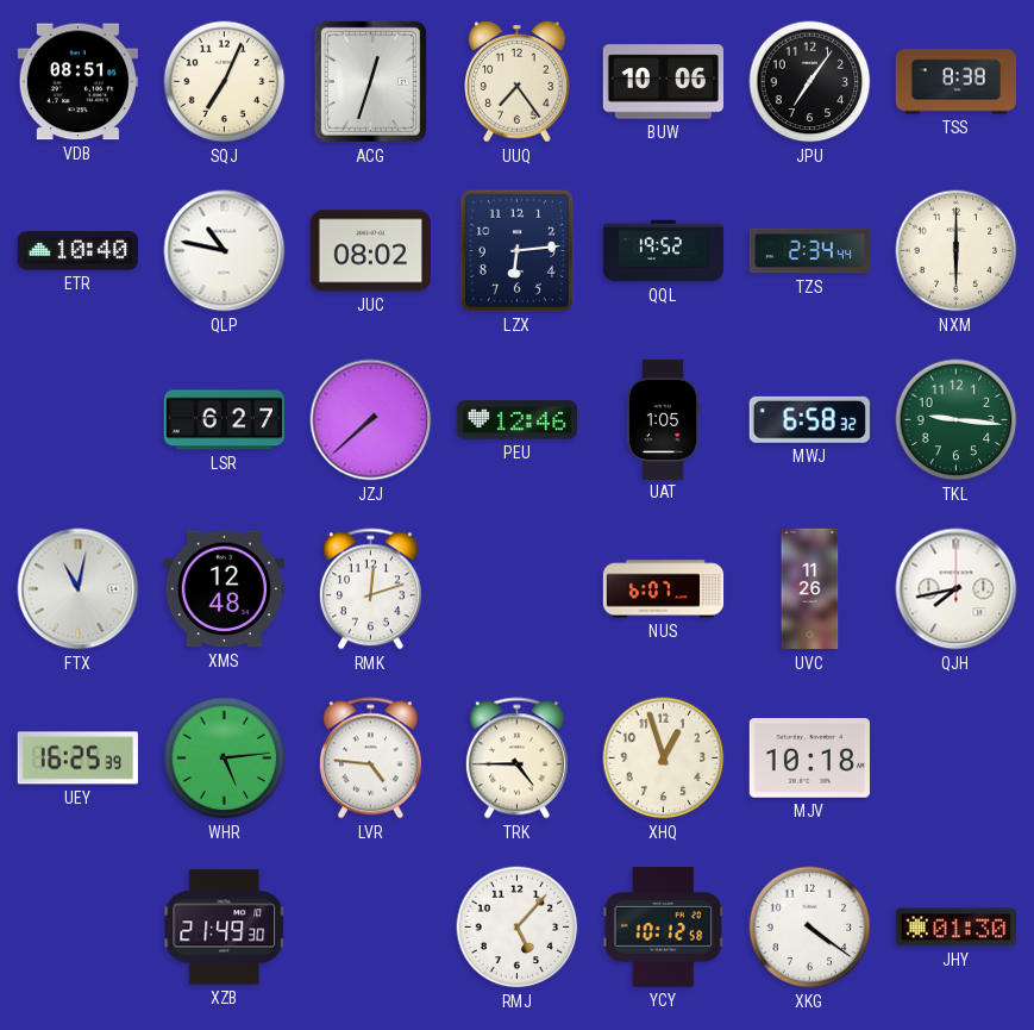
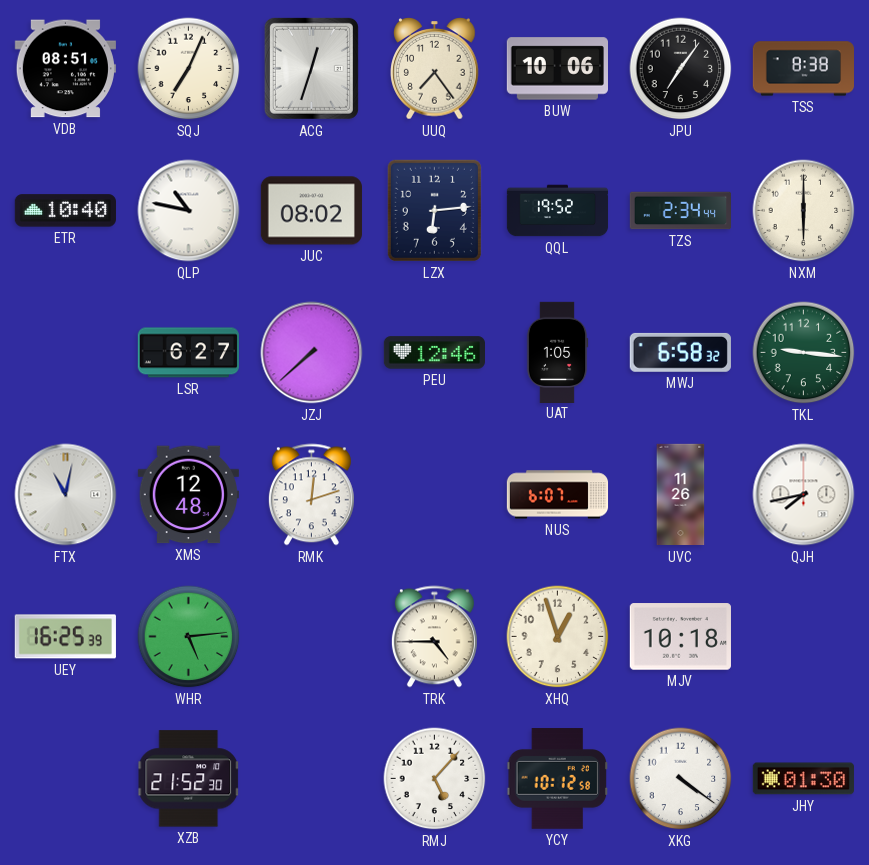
LVR: 4:46 -> none
XZB: 21:49 -> 21:52
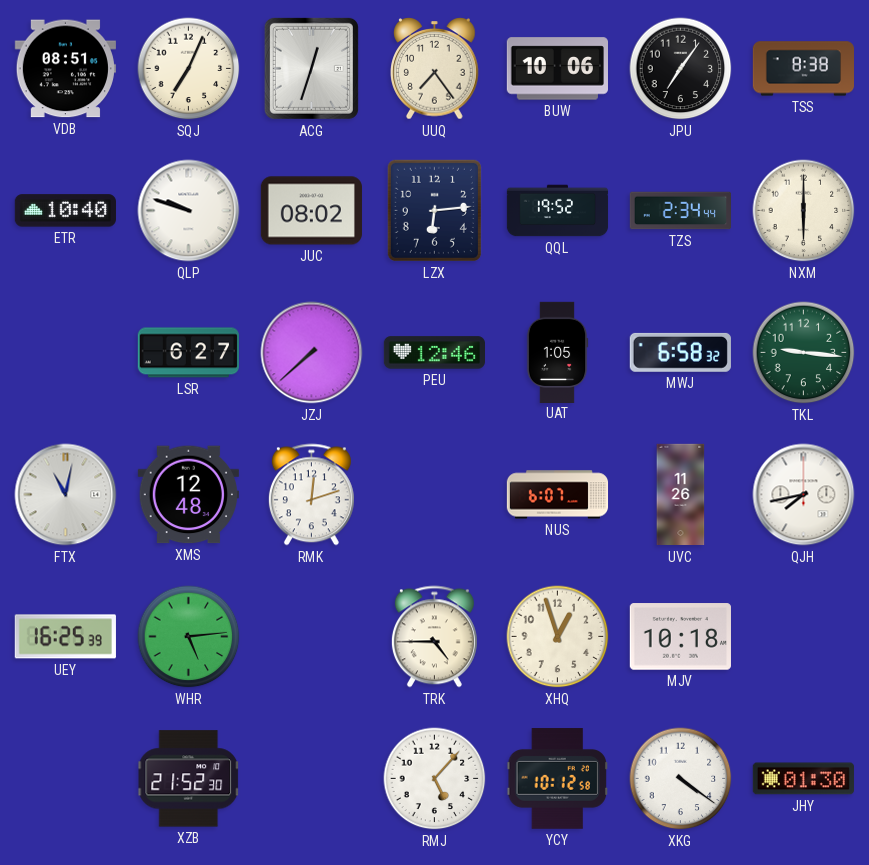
QLP: 10:47 -> 9:48
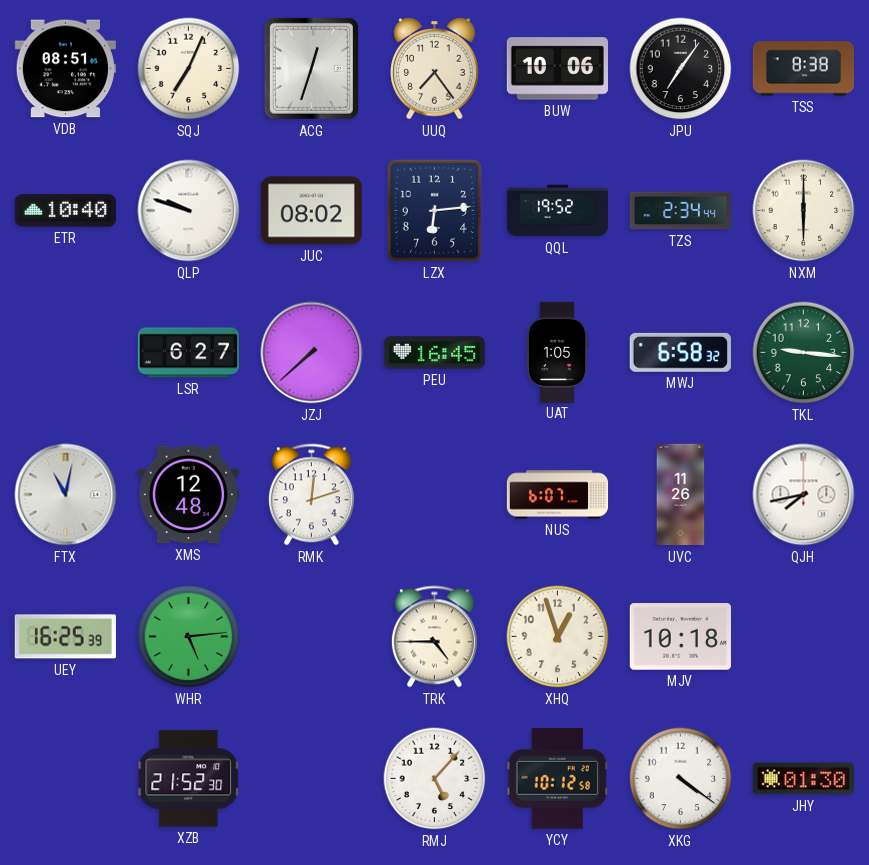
PEU: 12:46 -> 16:45
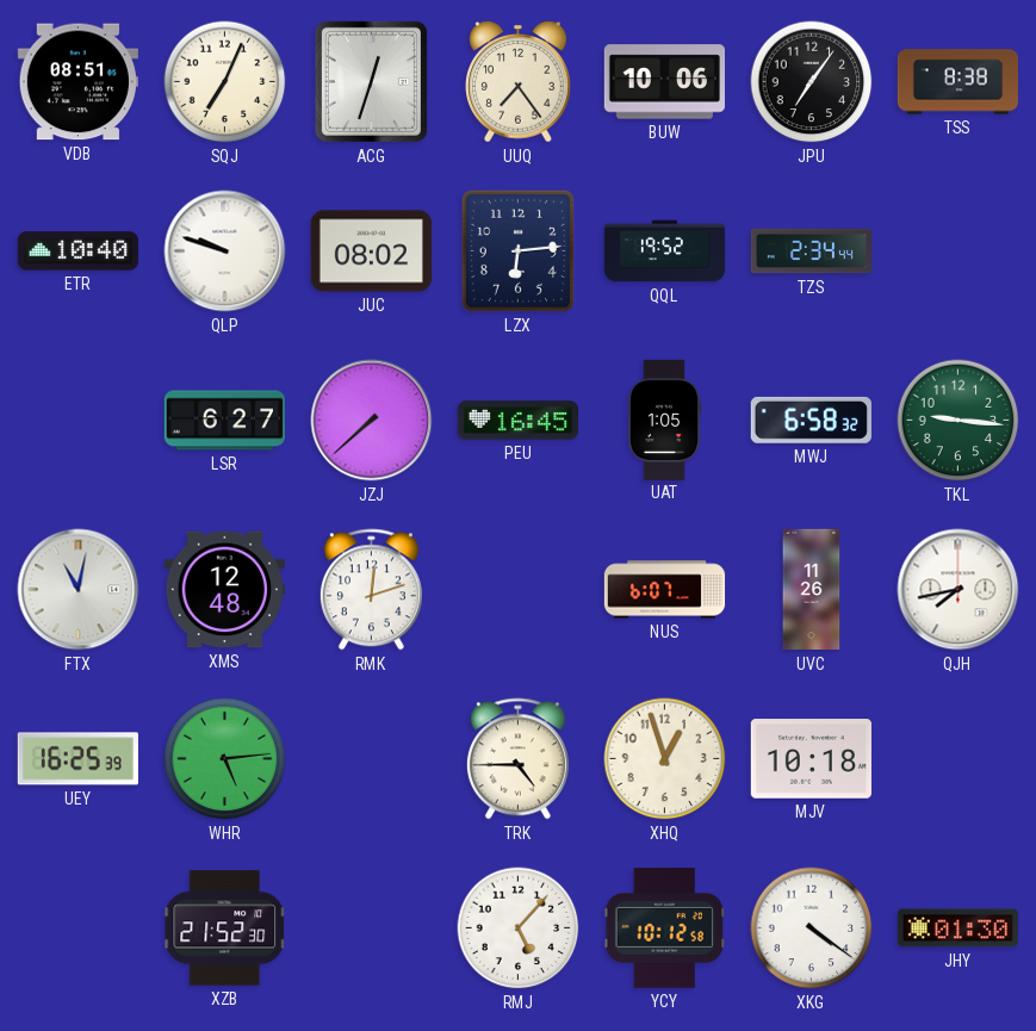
NXM: 6:00 -> none
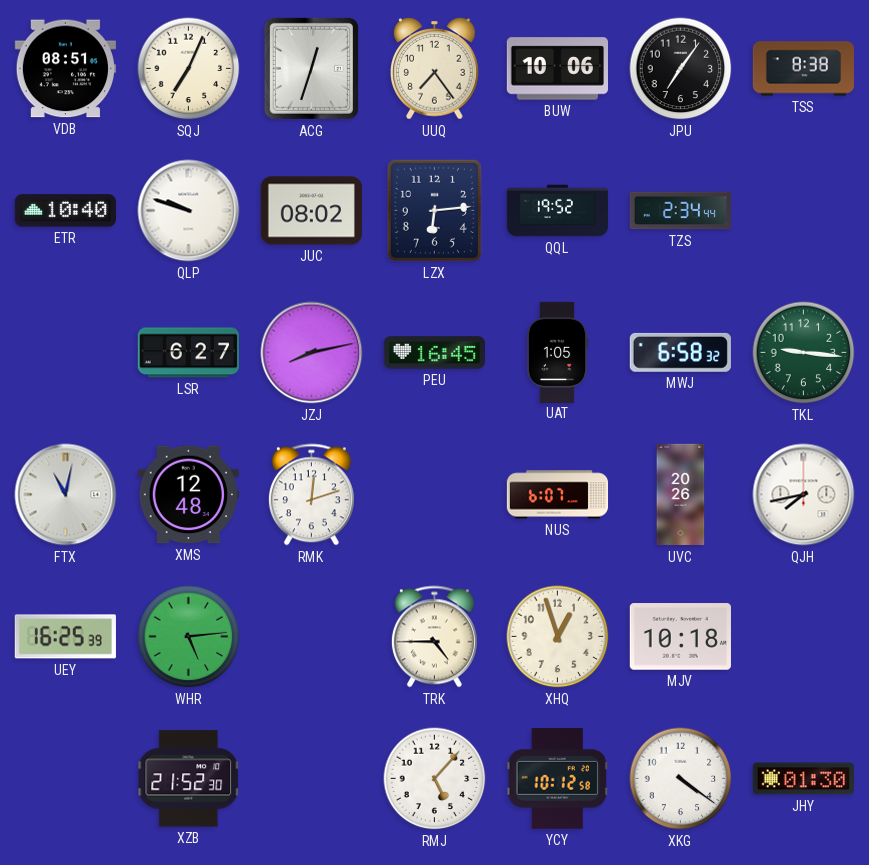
JZJ: 7:38 -> 8:13
UVC: 11:26 -> 20:26
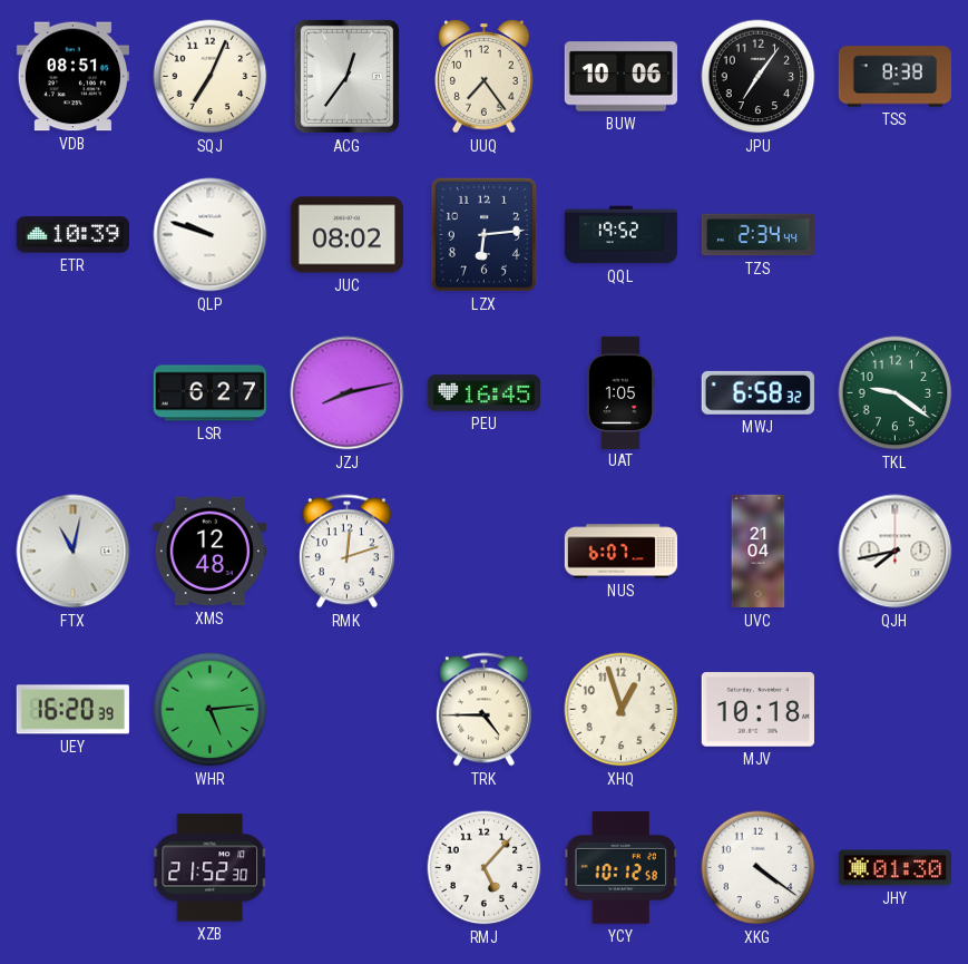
ACG: 12:33 -> 12:36
ETR: 10:40 -> 10:39
TKL: 9:16 -> 9:21
UVC: 20:26 -> 21:04
UEY: 16:25 -> 16:20
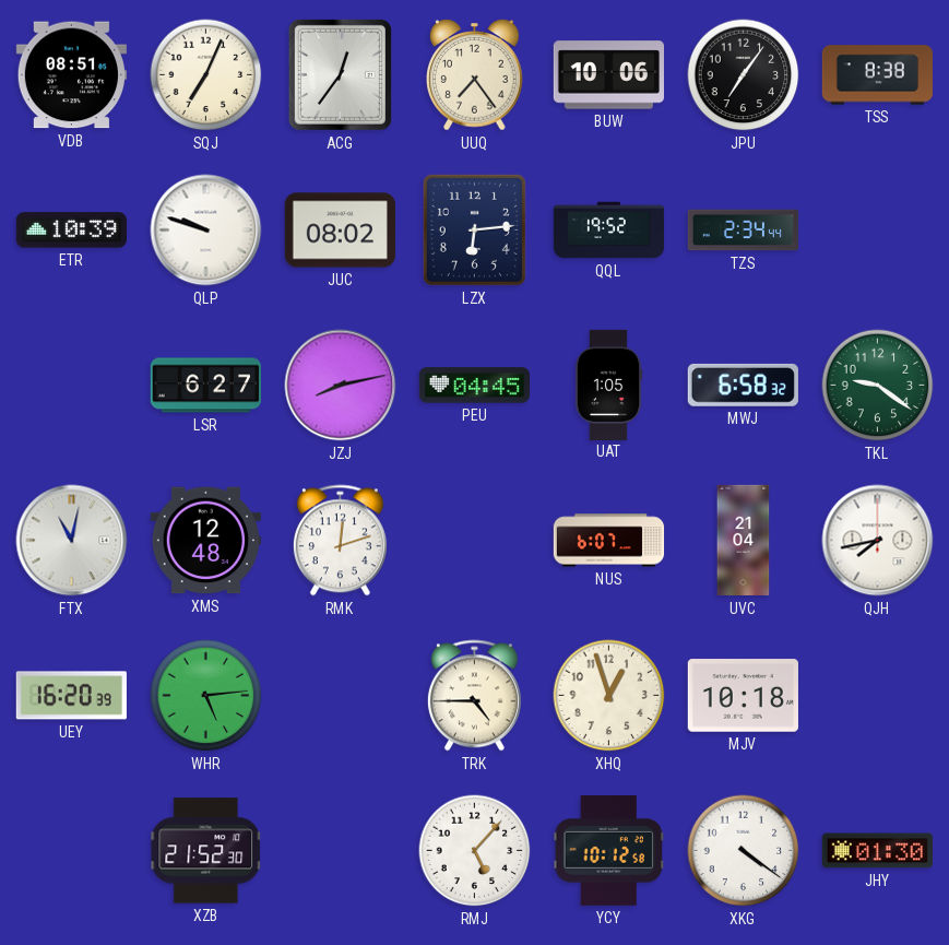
PEU: 16:45 -> 04:45
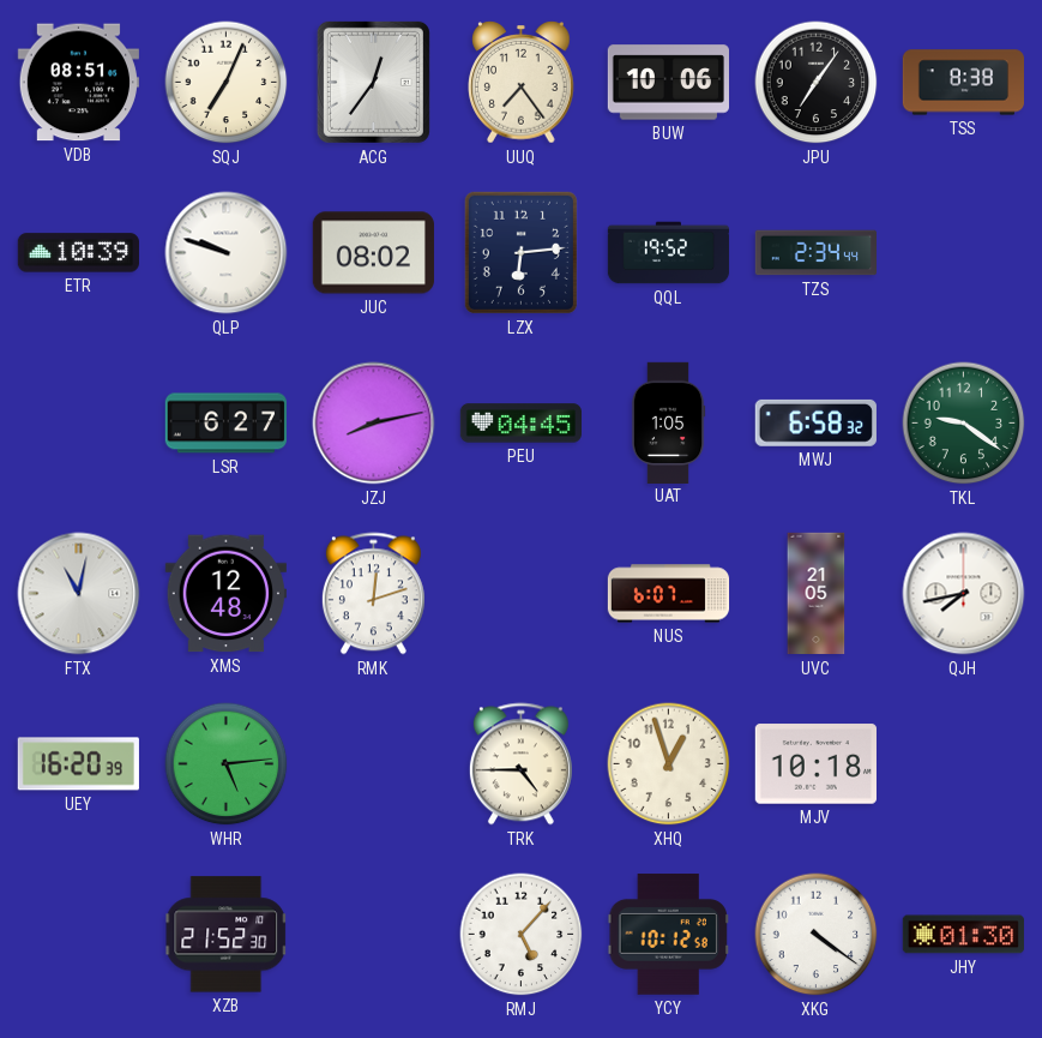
UVC: 21:04 -> 21:05
